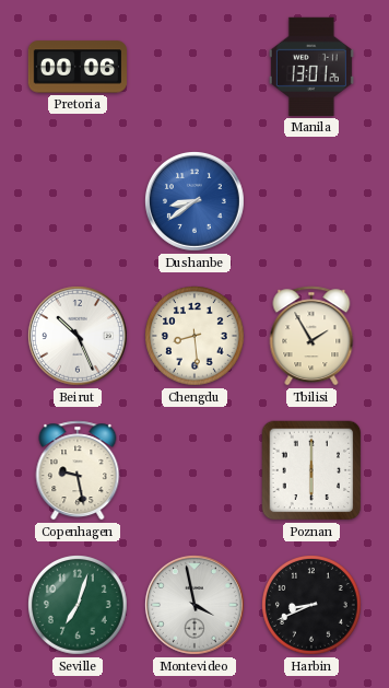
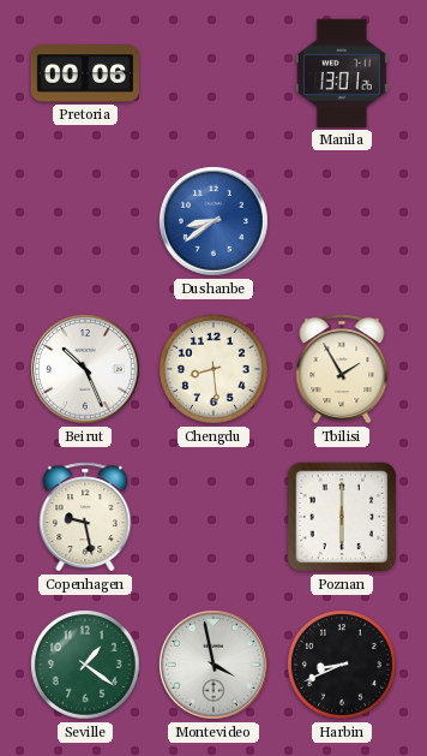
Seville: 7:03 -> 1:21
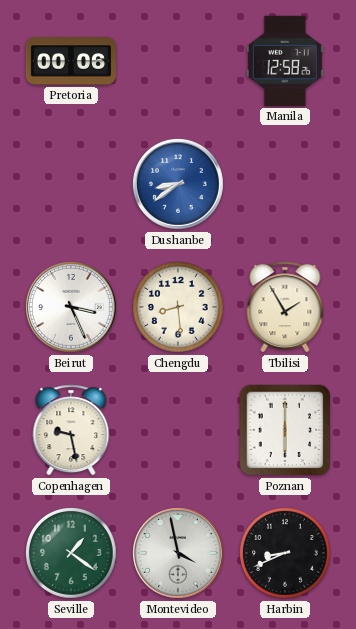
Manila: 13:01 -> 12:58
Beirut: 10:26 -> 3:26
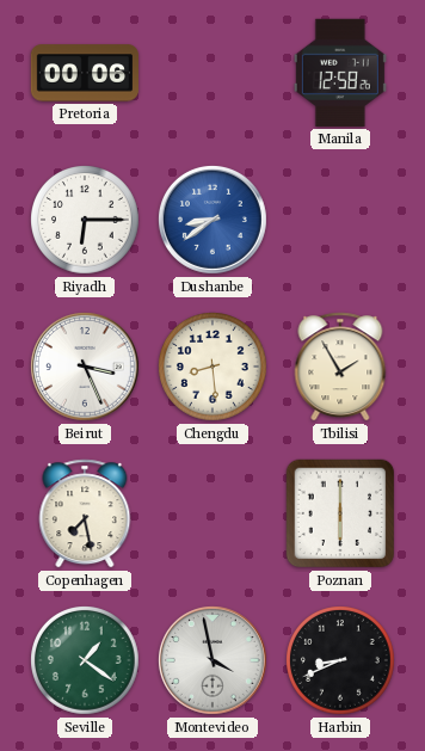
Riyadh: none -> 6:15
Copenhagen: 9:28 -> 7:28
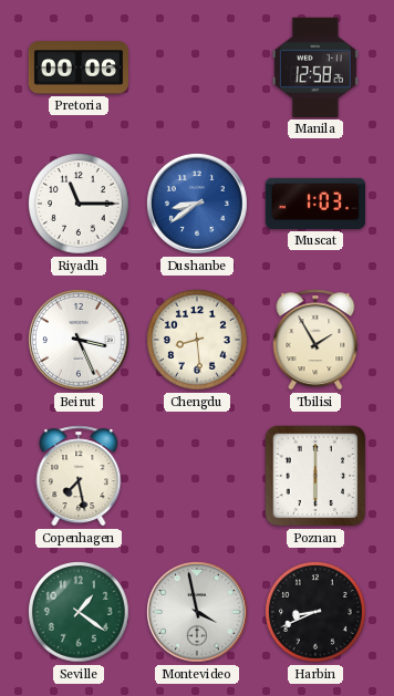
Riyadh: 6:15 -> 11:15
Muscat: none -> 1:03
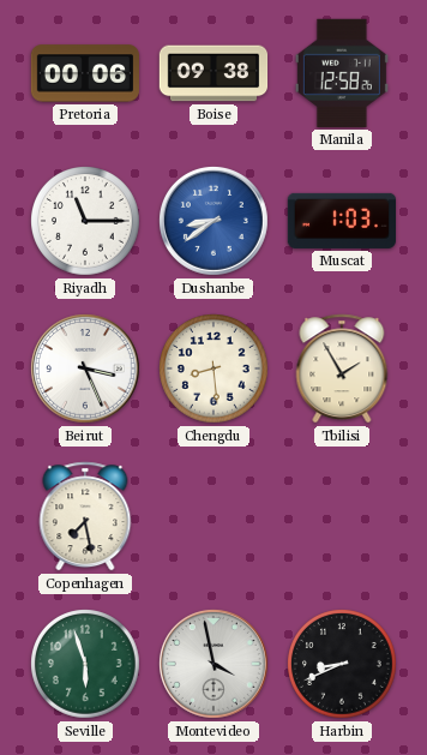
Boise: none -> 09:38
Poznan: 6:00 -> none
Seville: 1:21 -> 5:57
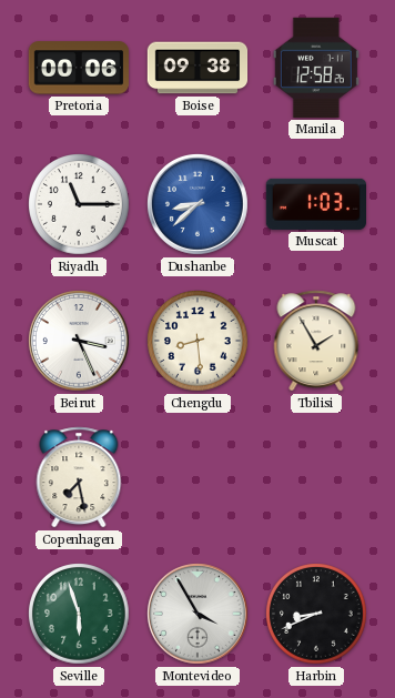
Dushanbe: 8:39 -> 8:38
Montevideo: 3:58 -> 3:55
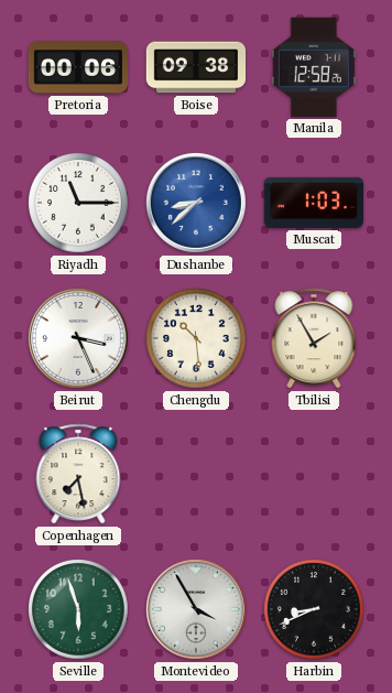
Chengdu: 8:29 -> 10:29
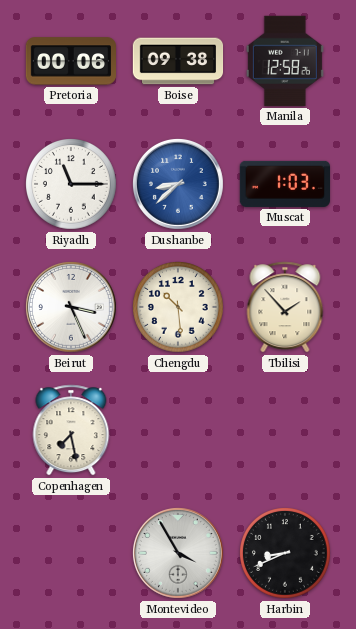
Tbilisi: 1:55 -> 1:53
Seville: 5:57 -> none
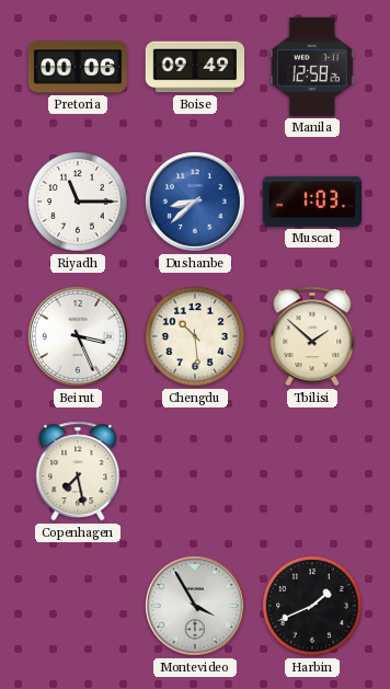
Boise: 09:38 -> 09:49
Tbilisi: 1:53 -> 1:52
Harbin: 8:41 -> 1:41
